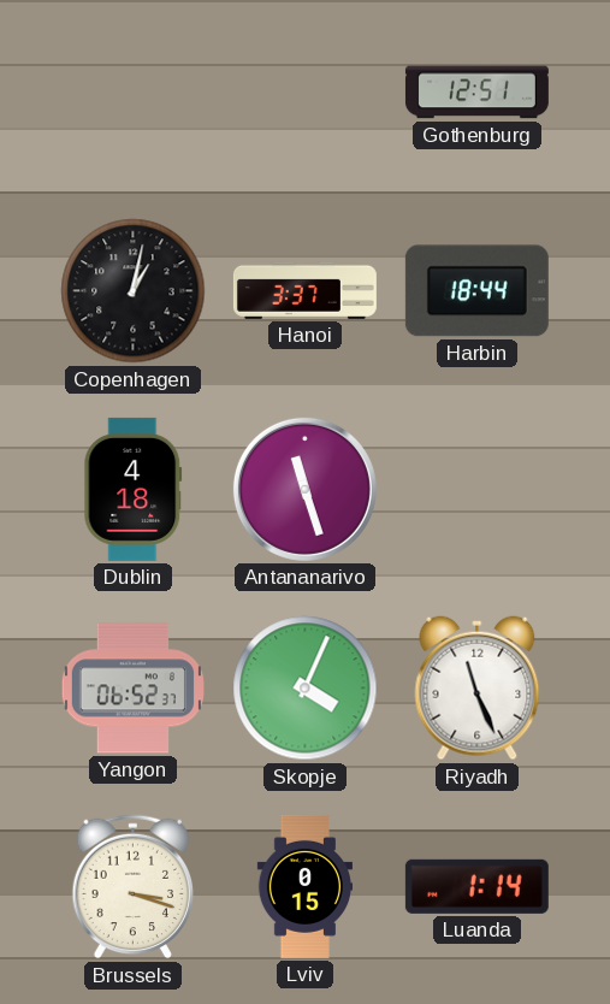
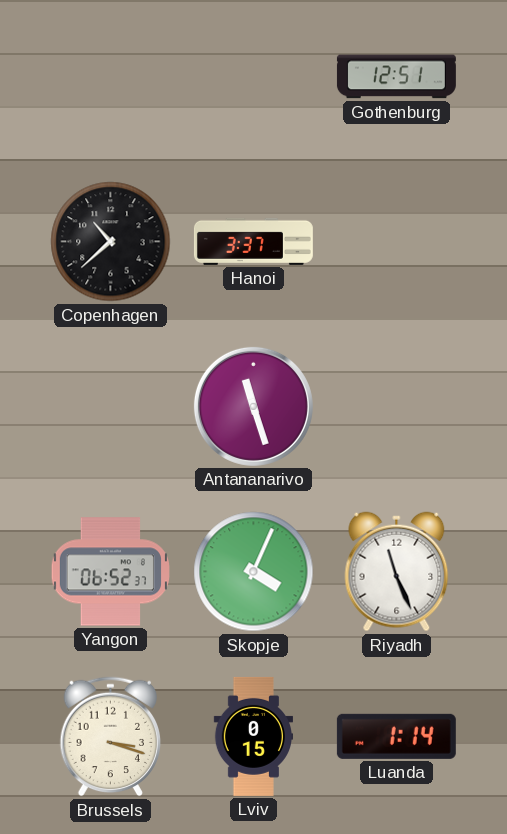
Copenhagen: 1:02 -> 10:38
Harbin: 18:44 -> none
Dublin: 4:18 -> none
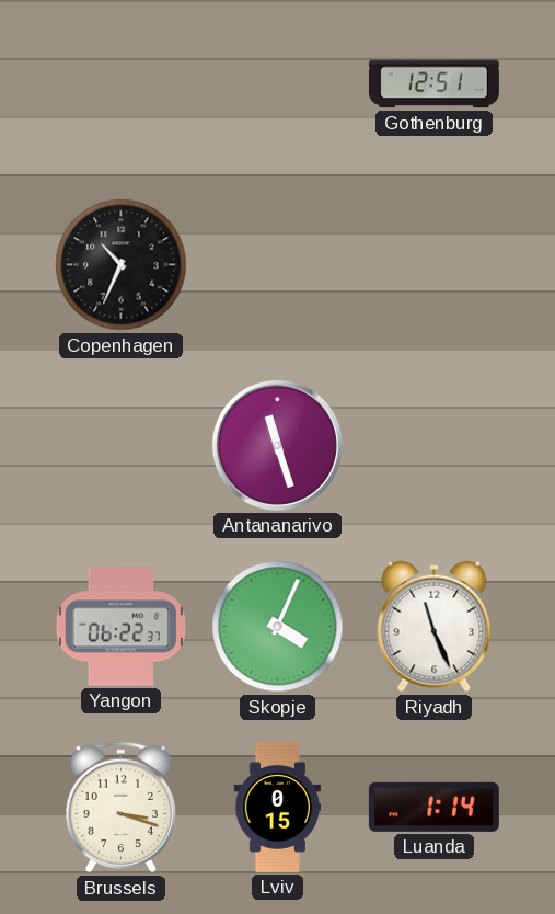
Copenhagen: 10:38 -> 10:34
Hanoi: 3:37 -> none
Yangon: 06:52 -> 06:22
